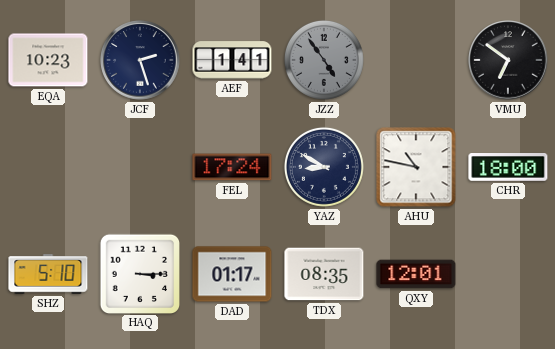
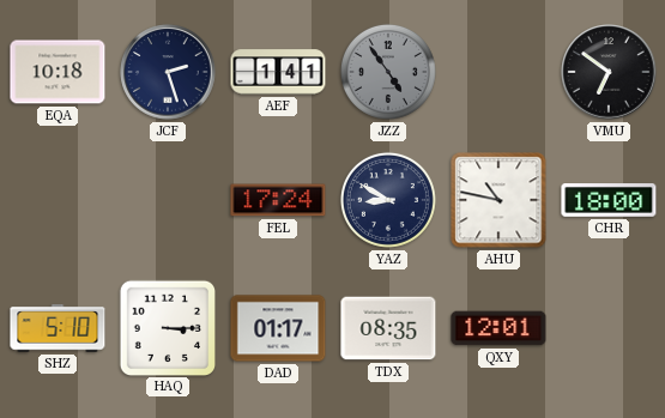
EQA: 10:23 -> 10:18
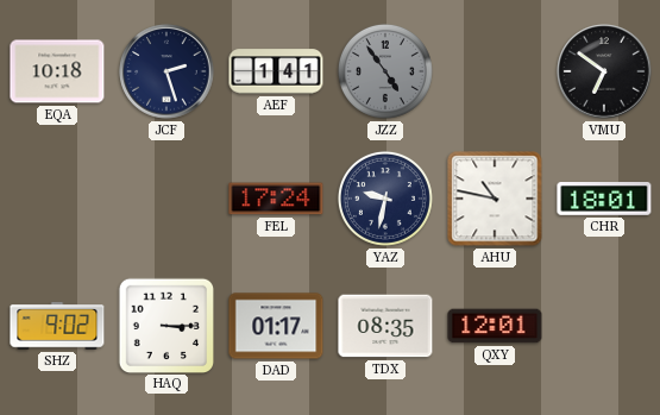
YAZ: 8:50 -> 9:32
CHR: 18:00 -> 18:01
SHZ: 5:10 -> 9:02
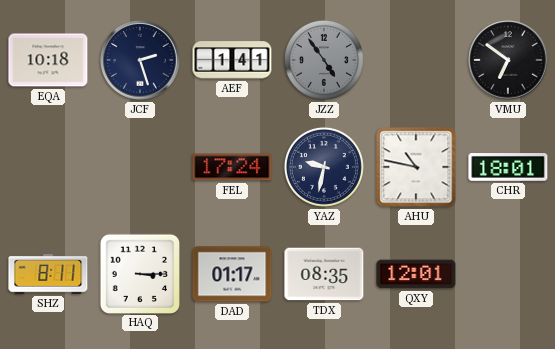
SHZ: 9:02 -> 8:11
